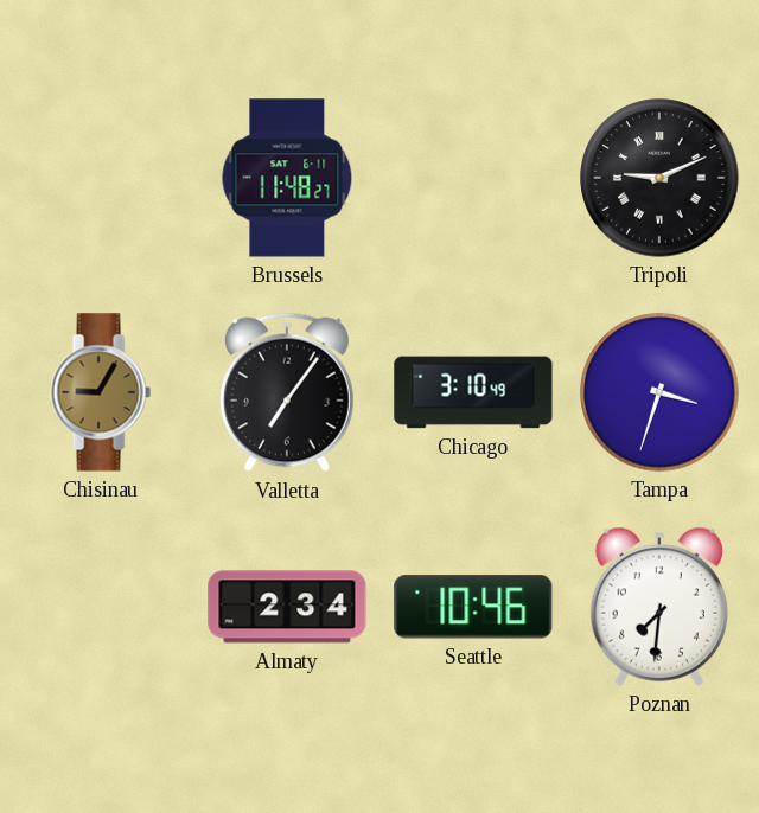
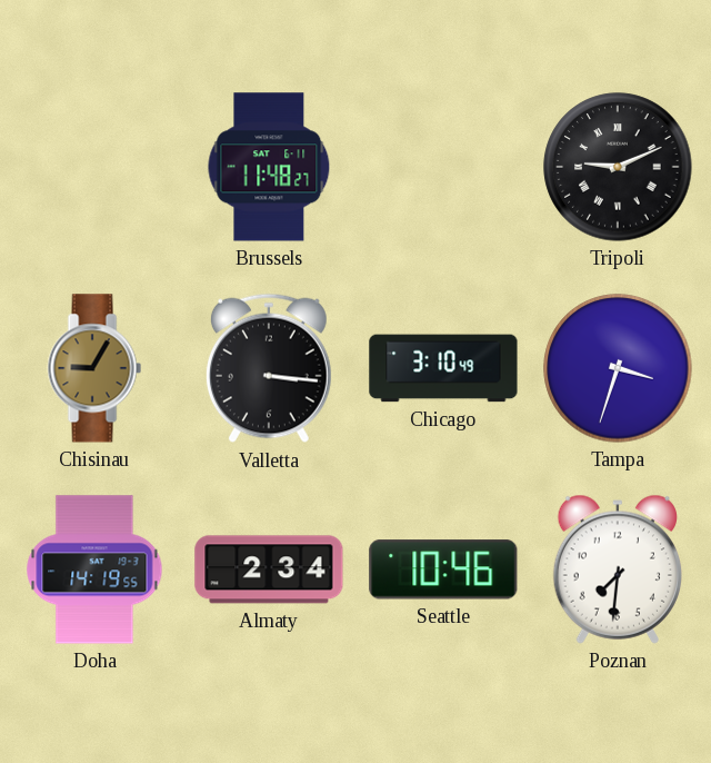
Valletta: 7:06 -> 3:16
Doha: none -> 14:19
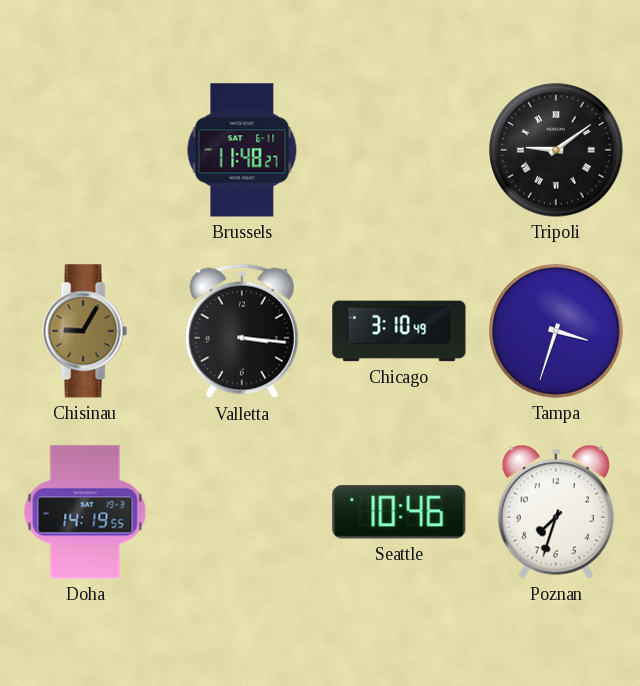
Tripoli: 9:11 -> 9:09
Almaty: 2:34 -> none
Poznan: 7:31 -> 7:33
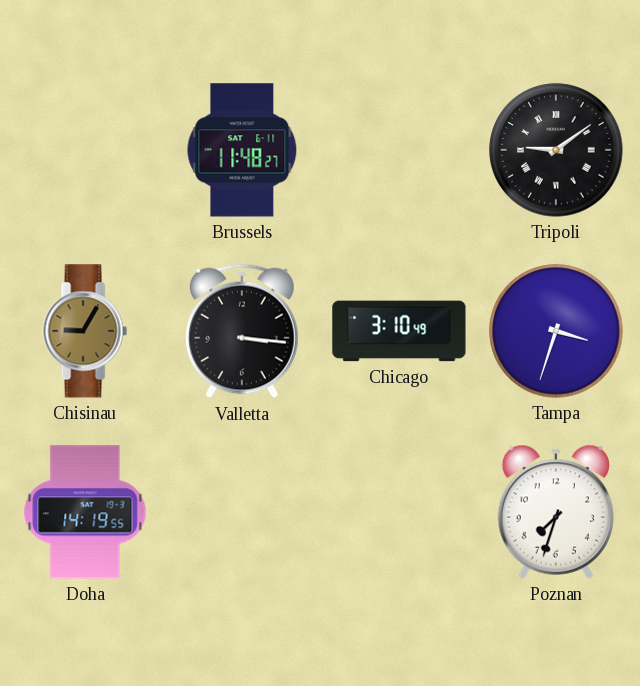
Seattle: 10:46 -> none
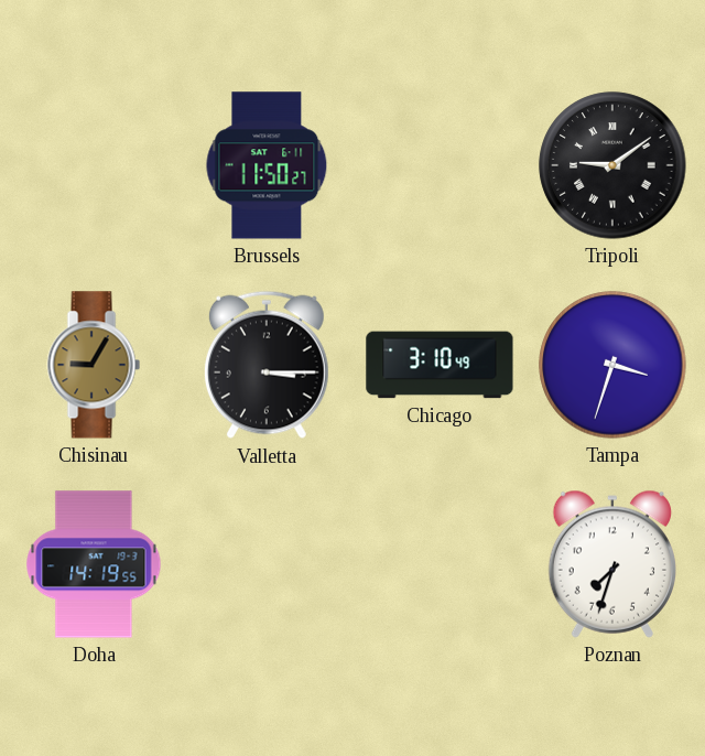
Brussels: 11:48 -> 11:50
Valletta: 3:16 -> 3:15
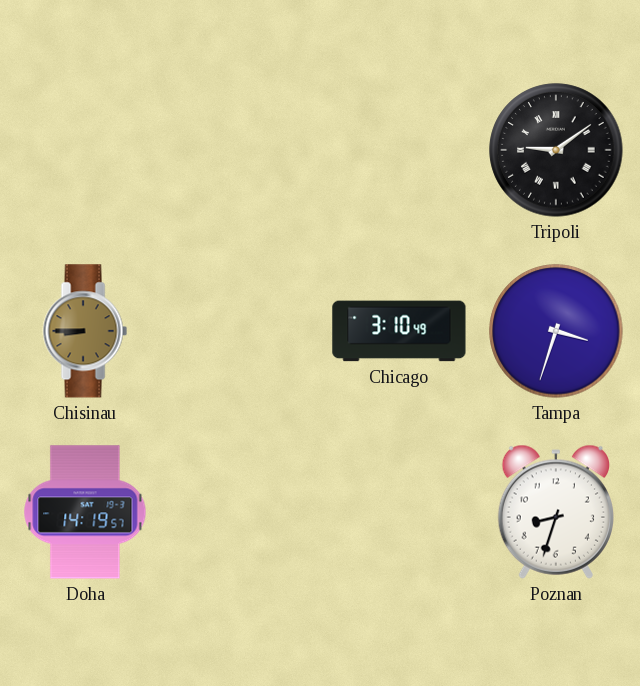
Brussels: 11:50 -> none
Chisinau: 9:05 -> 8:45
Valletta: 3:15 -> none
Doha: 14:19:55 -> 14:19:57
Poznan: 7:33 -> 8:33
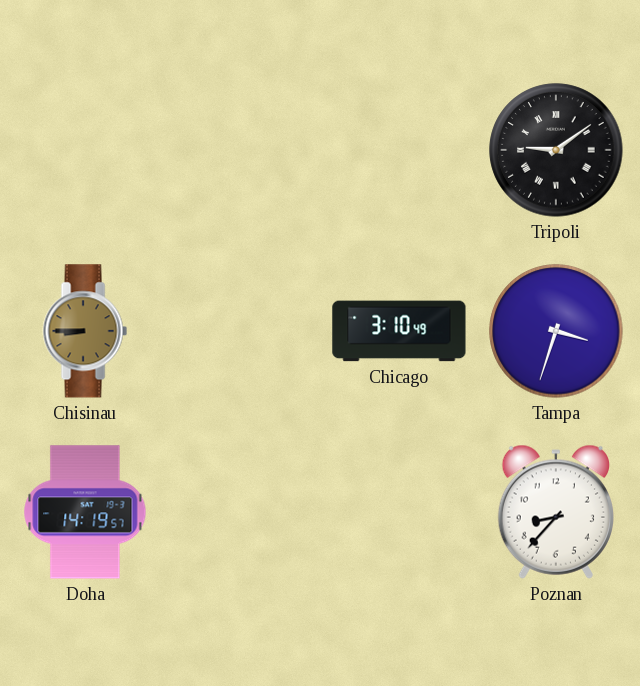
Poznan: 8:33 -> 8:37
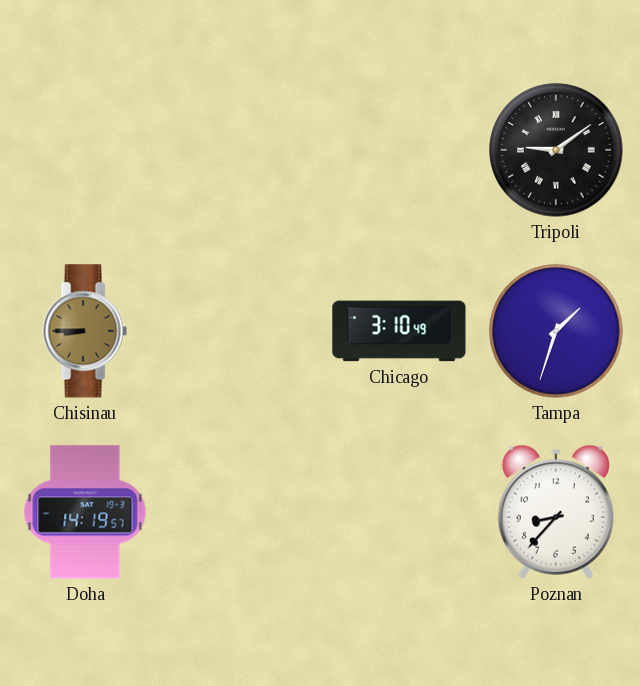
Tampa: 3:33 -> 1:33
